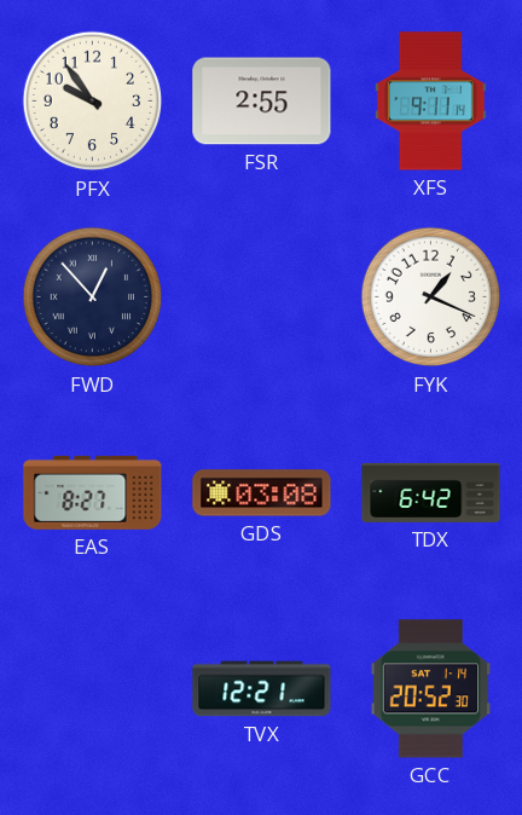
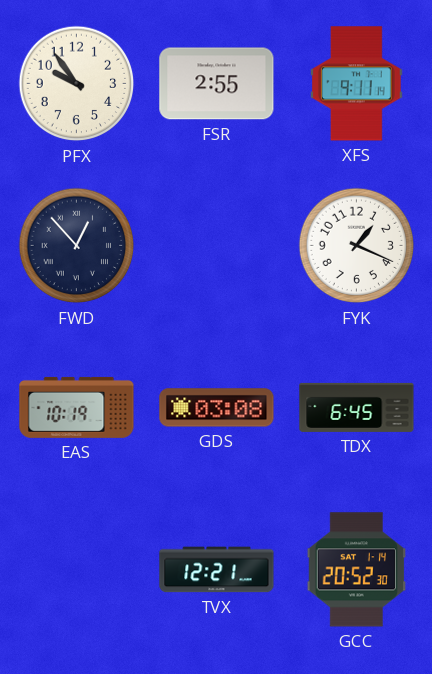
EAS: 8:27 -> 10:19
TDX: 6:42 -> 6:45
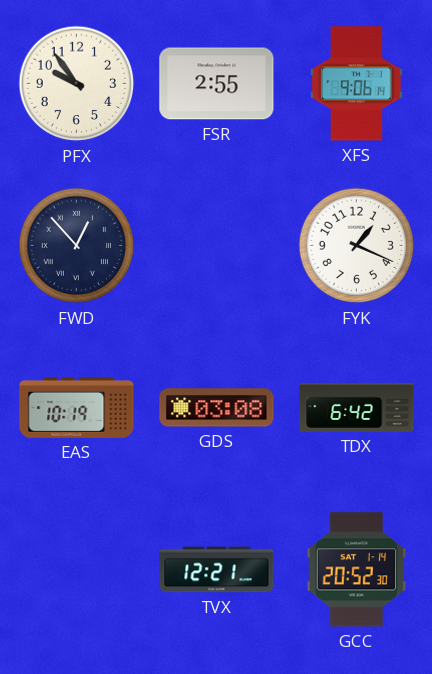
XFS: 9:11 -> 9:06
TDX: 6:45 -> 6:42
